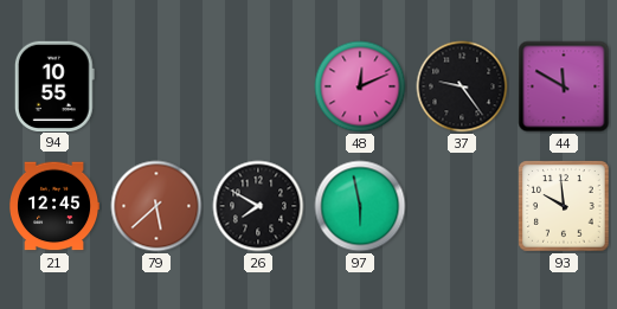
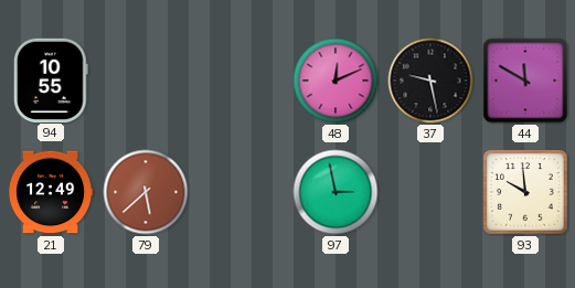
37: 9:24 -> 9:28
21: 12:45 -> 12:49
26: 7:50 -> none
97: 5:58 -> 2:58
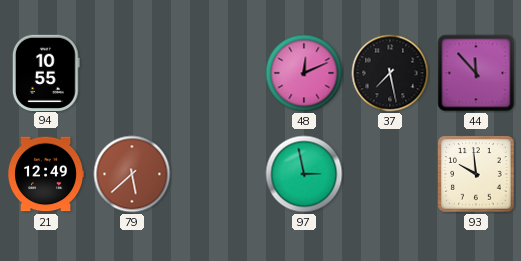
37: 9:28 -> 7:28
44: 11:50 -> 11:53
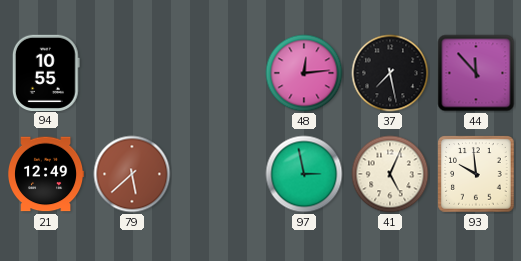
48: 12:11 -> 12:14
41: none -> 5:04
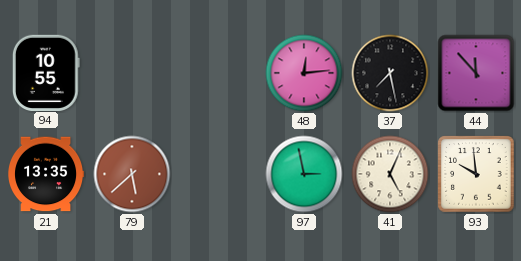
21: 12:49 -> 13:35
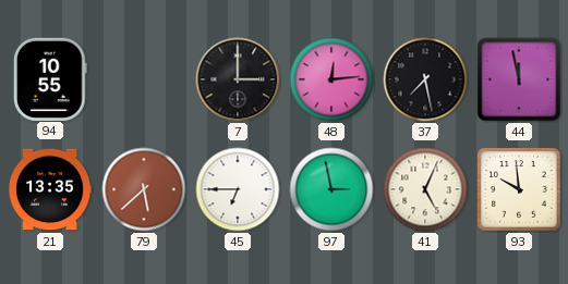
7: none -> 3:00
44: 11:53 -> 11:58
45: none -> 6:45
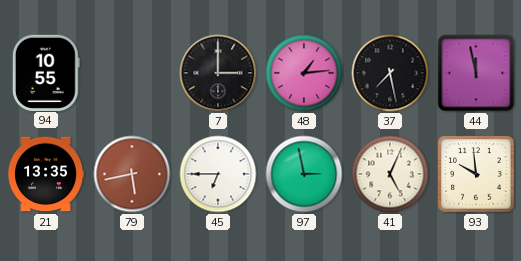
48: 12:14 -> 1:14
79: 5:38 -> 5:43
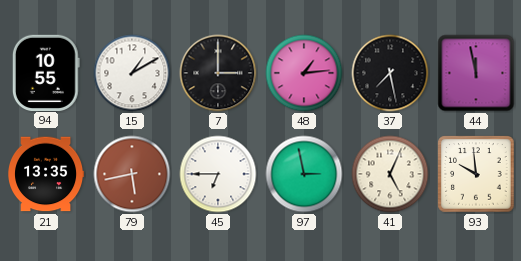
15: none -> 1:10
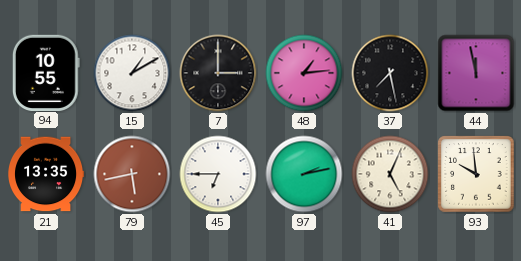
97: 2:58 -> 2:13
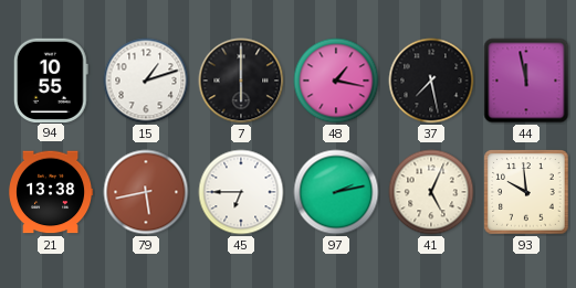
15: 1:10 -> 1:12
7: 3:00 -> 6:00
48: 1:14 -> 1:17
21: 13:35 -> 13:38
